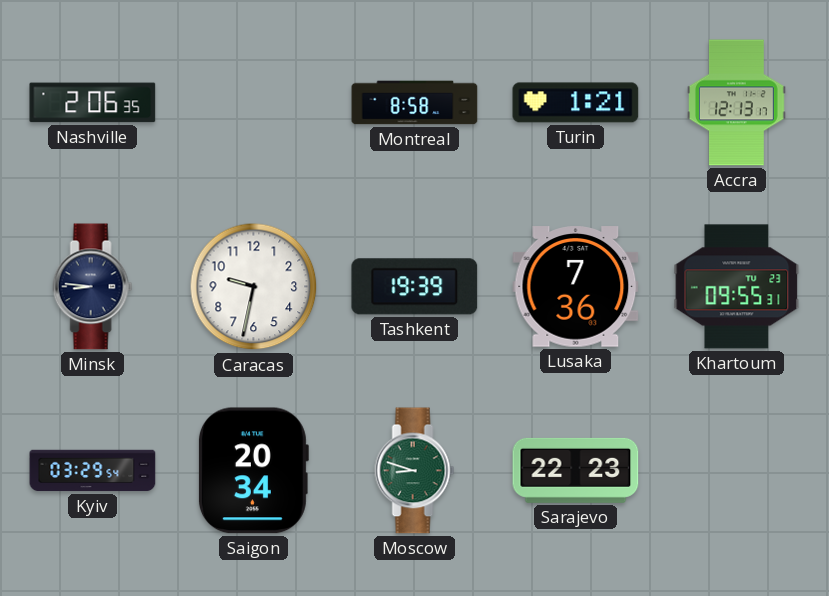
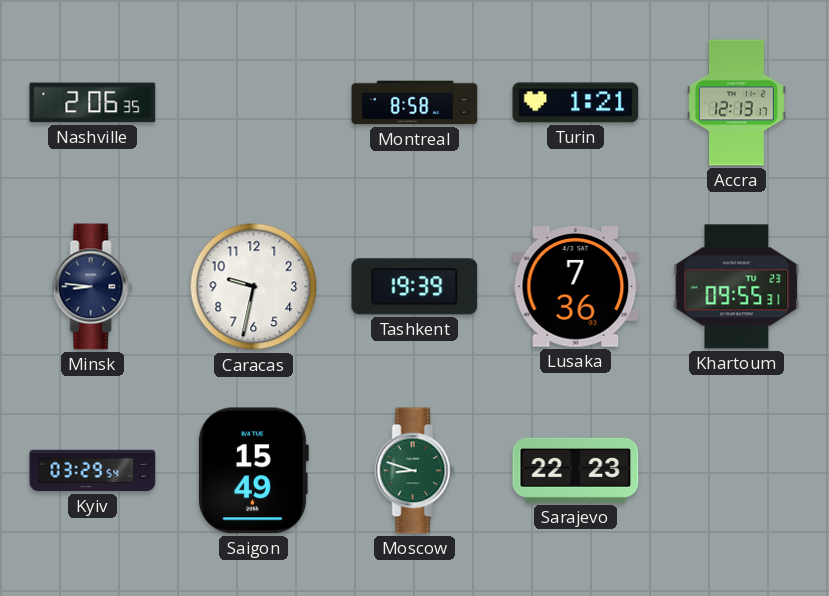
Saigon: 20:34 -> 15:49
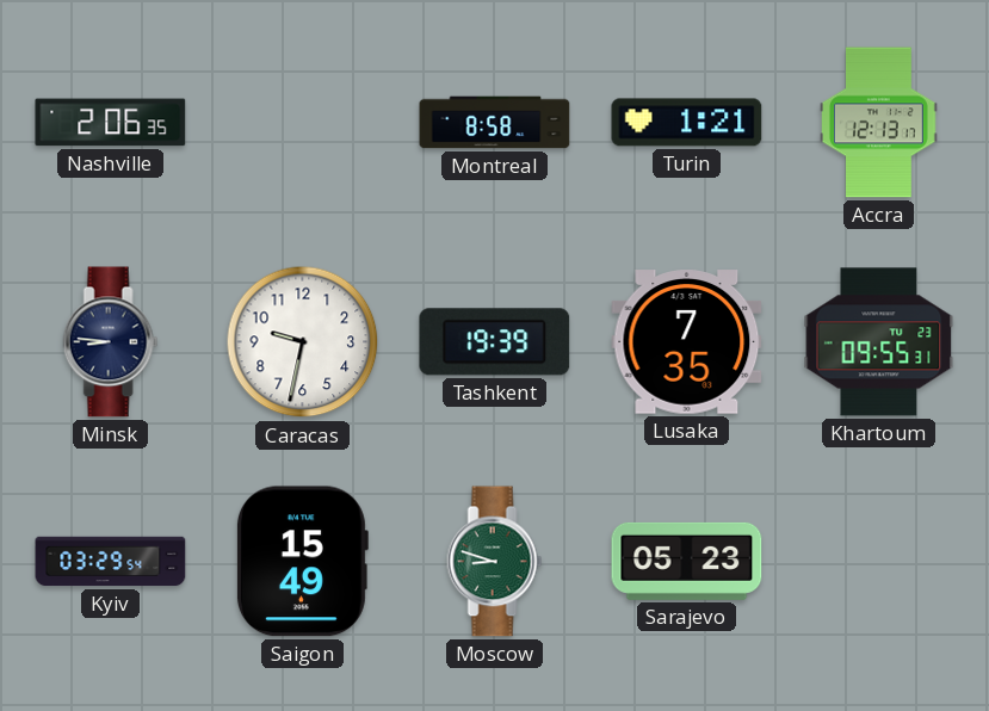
Lusaka: 7:36 -> 7:35
Sarajevo: 22:23 -> 05:23
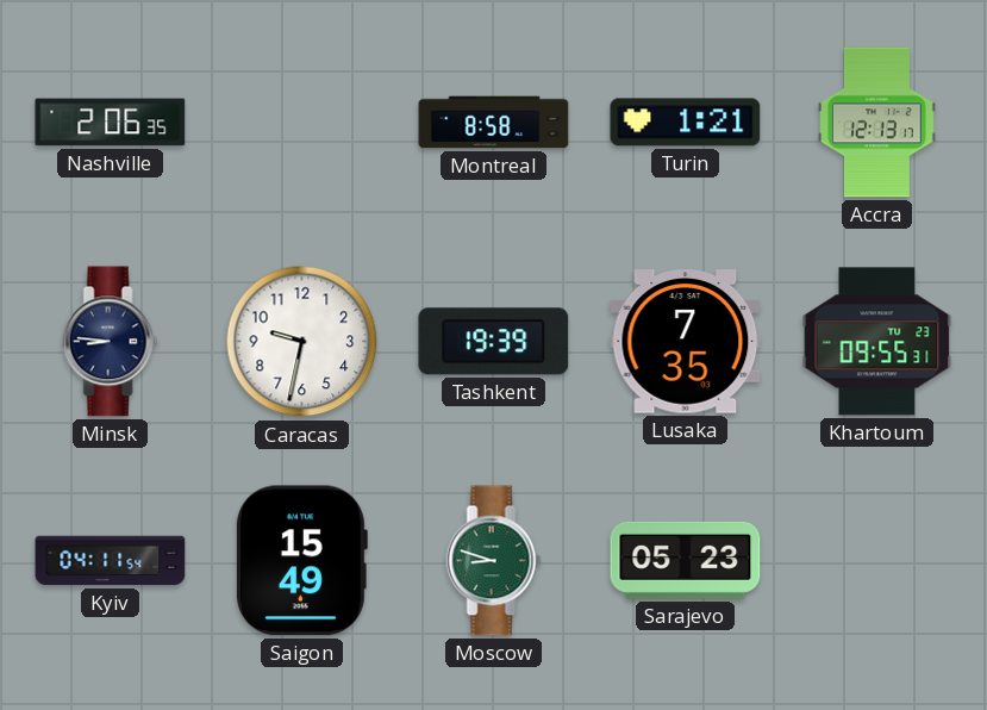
Kyiv: 03:29 -> 04:11
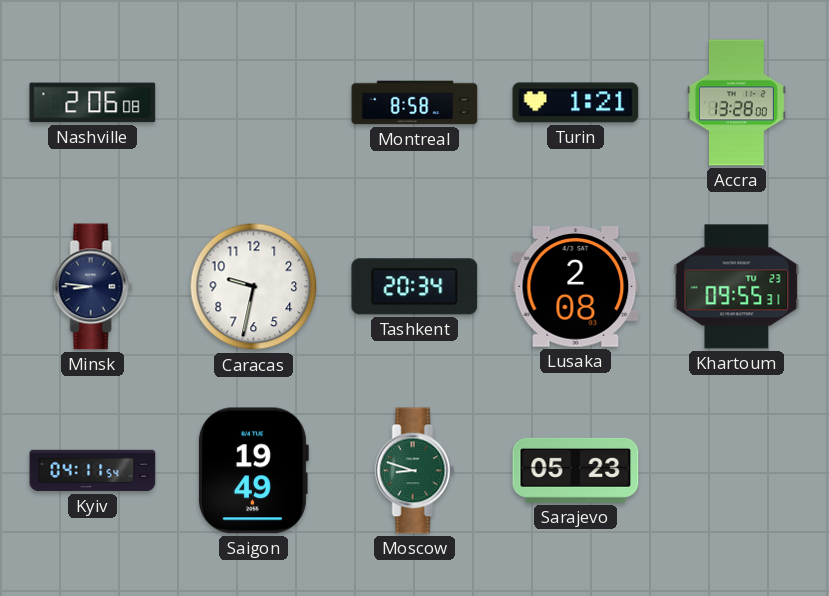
Nashville: 2:06:35 -> 2:06:08
Accra: 12:13 -> 13:28
Tashkent: 19:39 -> 20:34
Lusaka: 7:35 -> 2:08
Saigon: 15:49 -> 19:49
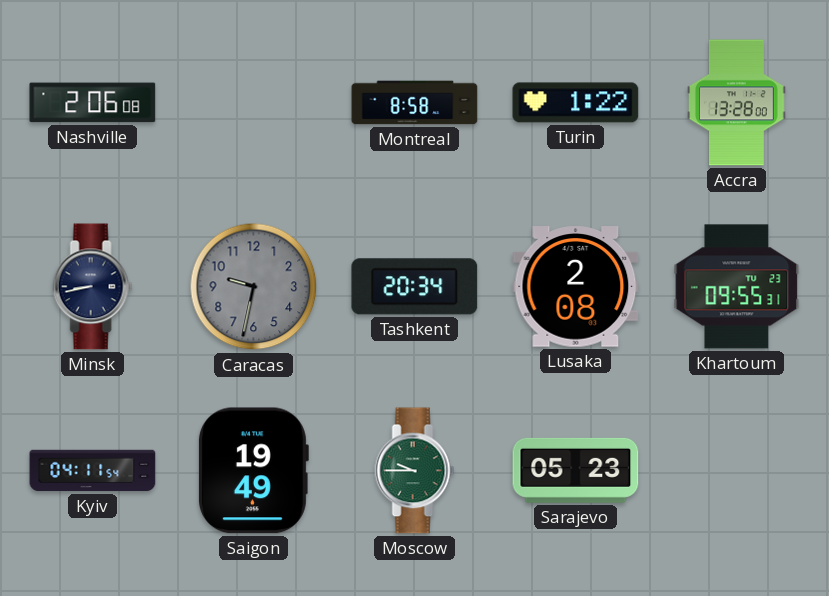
Turin: 1:21 -> 1:22
Minsk: 8:46 -> 8:43
Caracas dial: white -> grey
Moscow: 8:48 -> 9:45
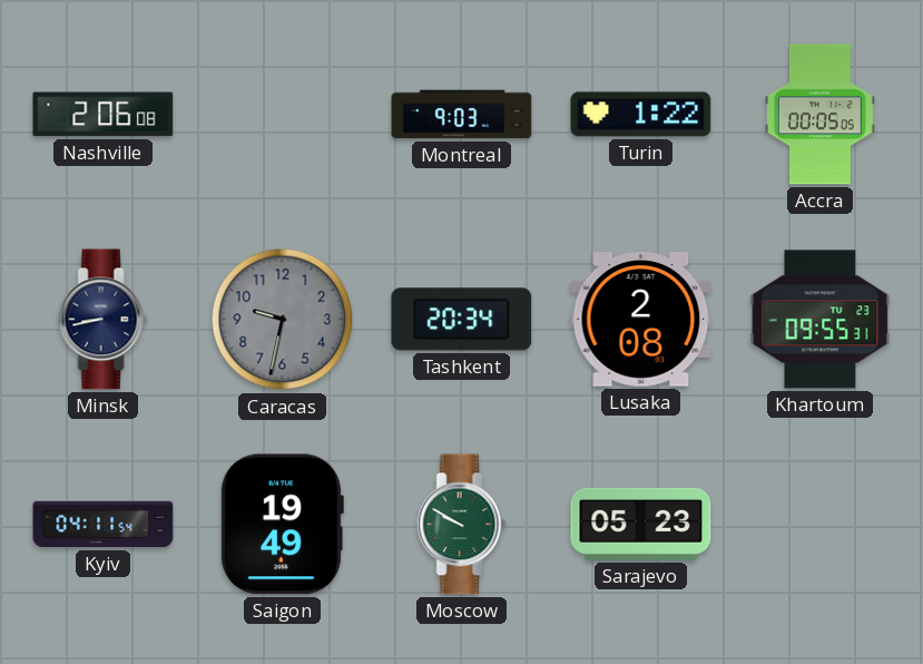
Montreal: 8:58 -> 9:03
Accra: 13:28 -> 00:05
Moscow: 9:45 -> 9:50
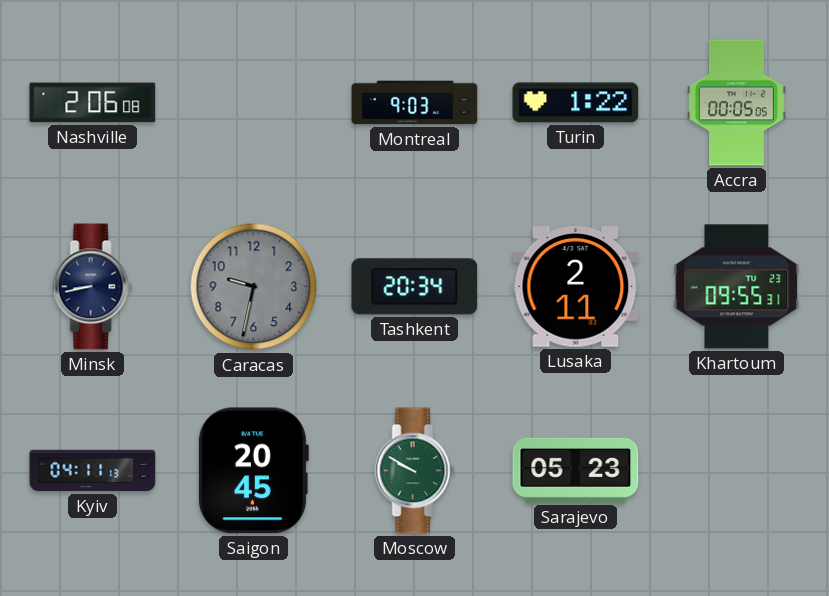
Lusaka: 2:08 -> 2:11
Kyiv: 04:11:54 -> 04:11:13
Saigon: 19:49 -> 20:45
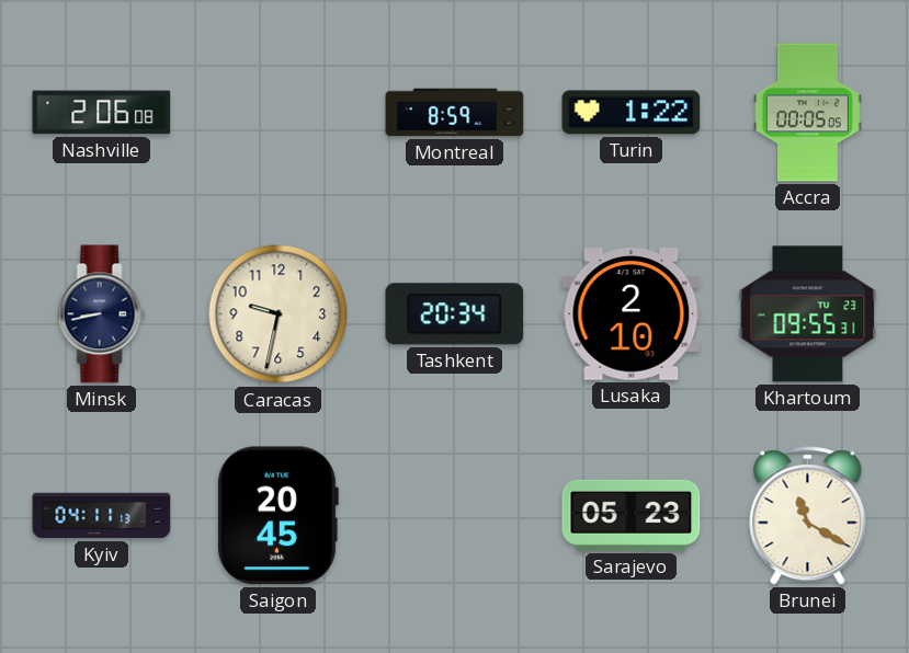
Montreal: 9:03 -> 8:59
Caracas dial: grey -> cream
Lusaka: 2:11 -> 2:10
Moscow: 9:50 -> none
Brunei: none -> 11:20
